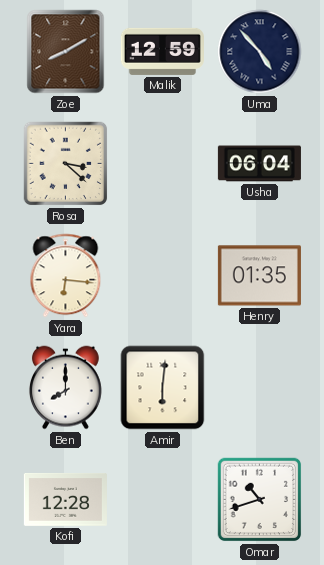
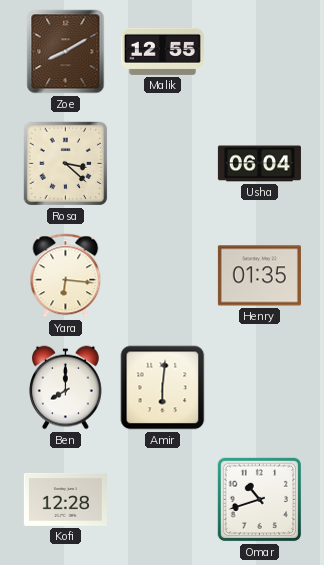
Malik: 12:59 -> 12:55
Uma: 4:53 -> none
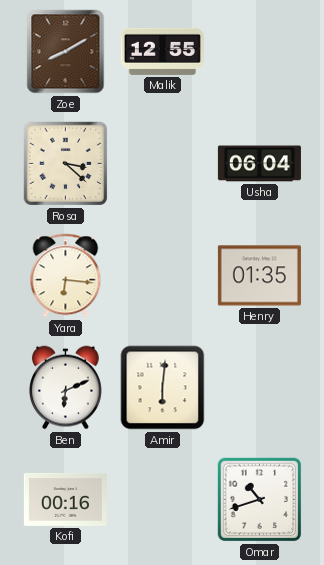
Ben: 8:00 -> 6:11
Kofi: 12:28 -> 00:16
